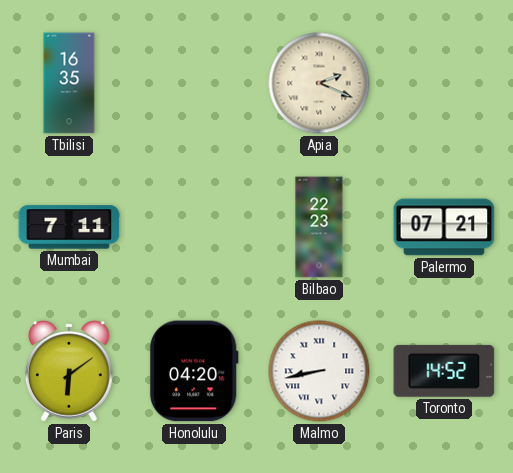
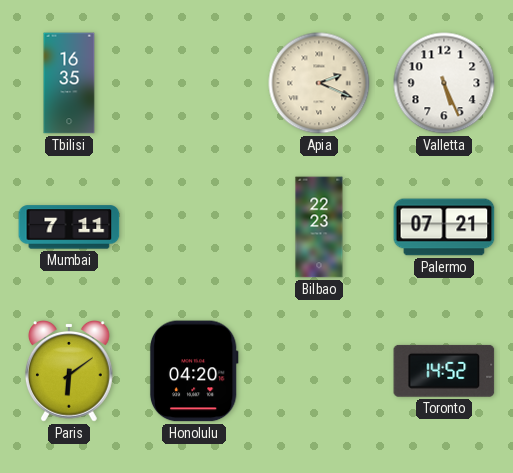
Valletta: none -> 5:26
Malmo: 8:43 -> none
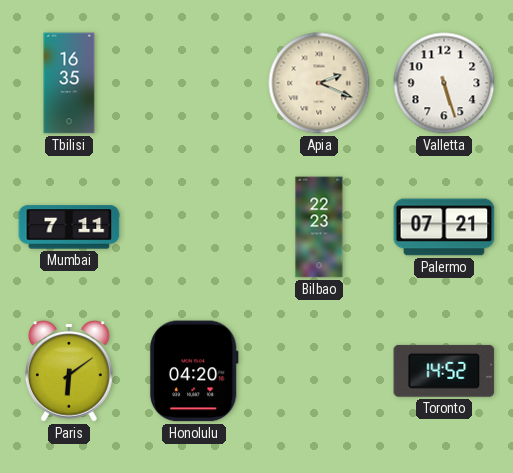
Valletta: 5:26 -> 5:27
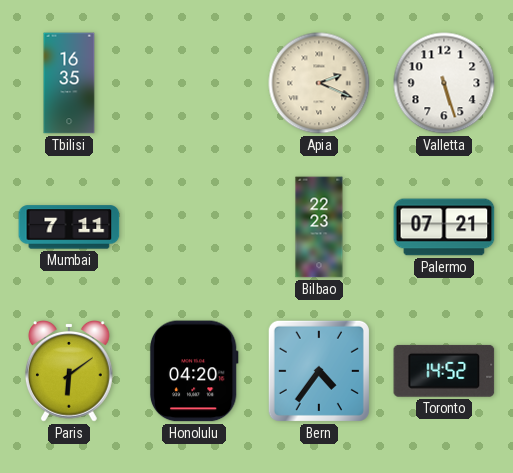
Bern: none -> 4:36
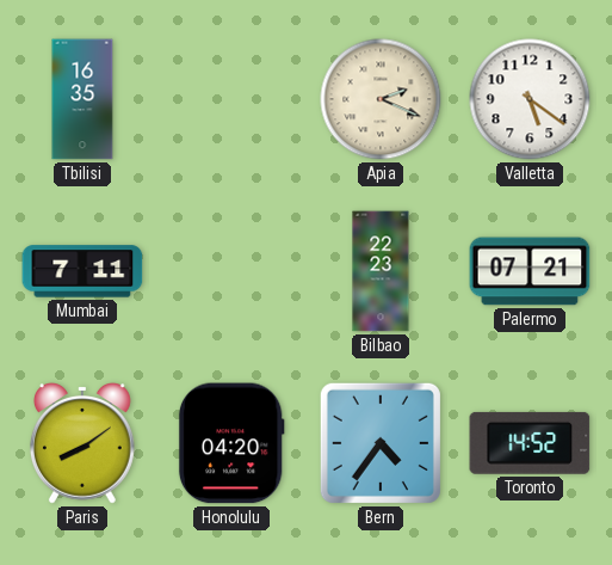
Valletta: 5:27 -> 5:21
Paris: 6:09 -> 8:09
